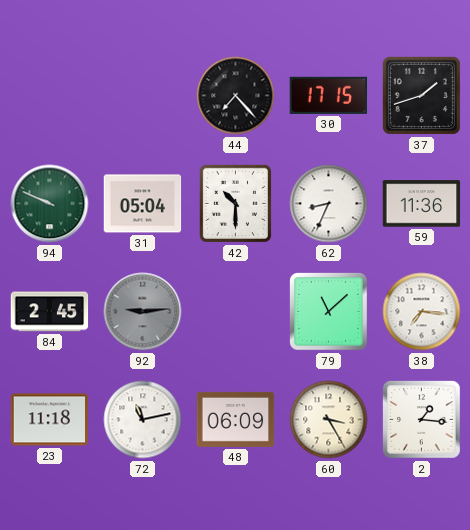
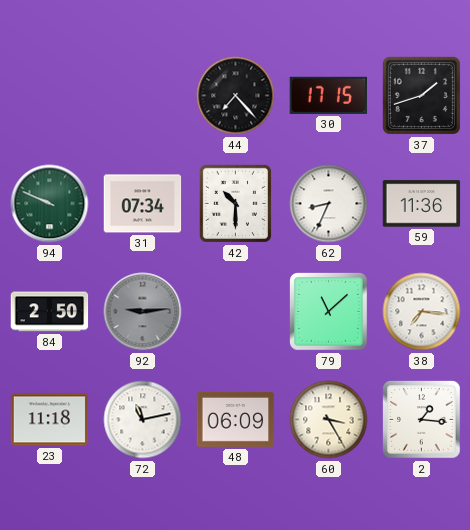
31: 05:04 -> 07:34
84: 2:45 -> 2:50
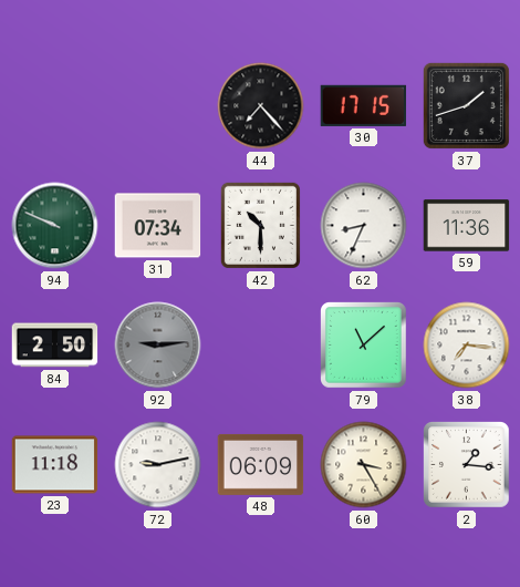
72: 11:13 -> 9:13
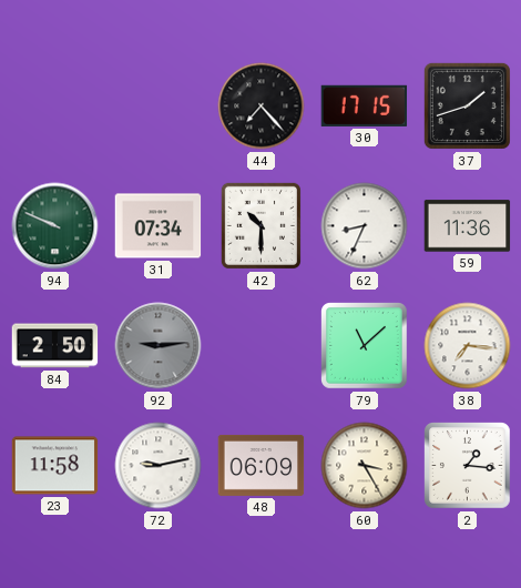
23: 11:18 -> 11:58
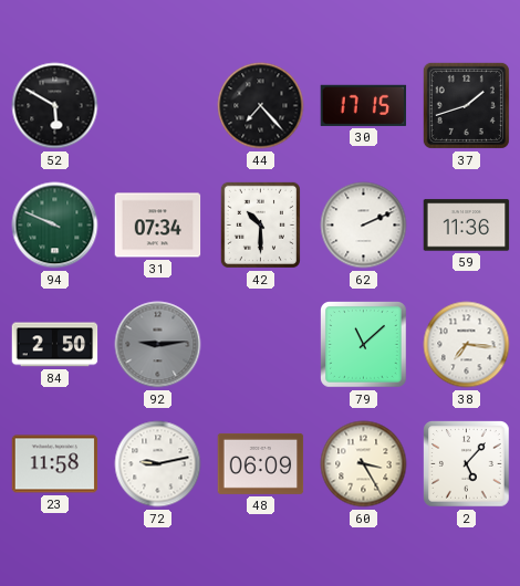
52: none -> 5:50
62: 8:34 -> 2:11
2: 1:16 -> 5:07
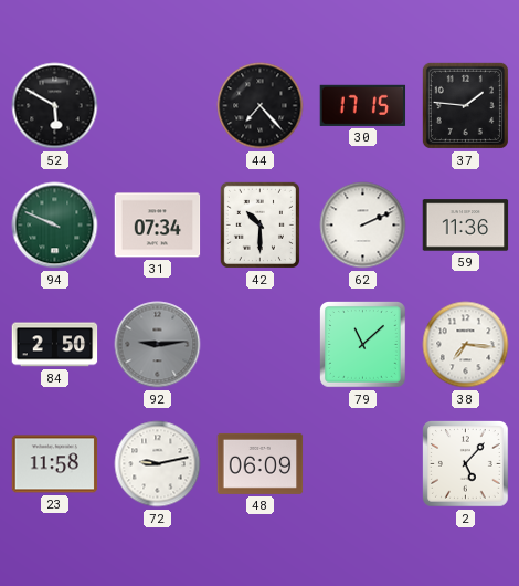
37: 1:42 -> 1:46
60: 3:25 -> none
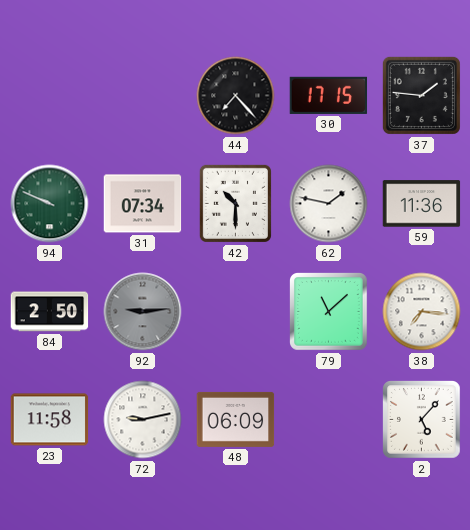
52: 5:50 -> none
62: 2:11 -> 1:47
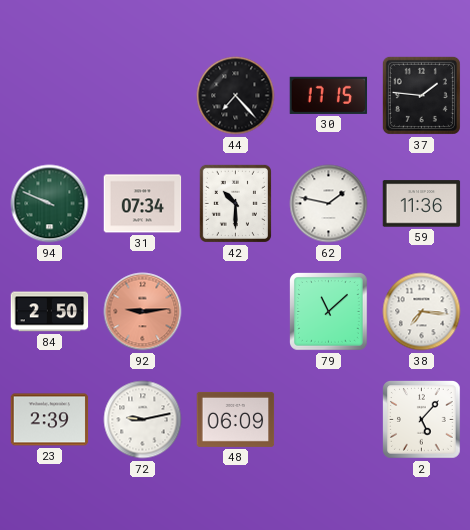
92 dial: grey -> salmon
23: 11:58 -> 2:39
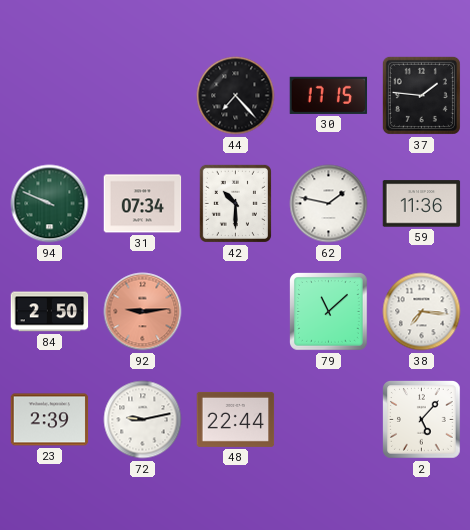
48: 06:09 -> 22:44
